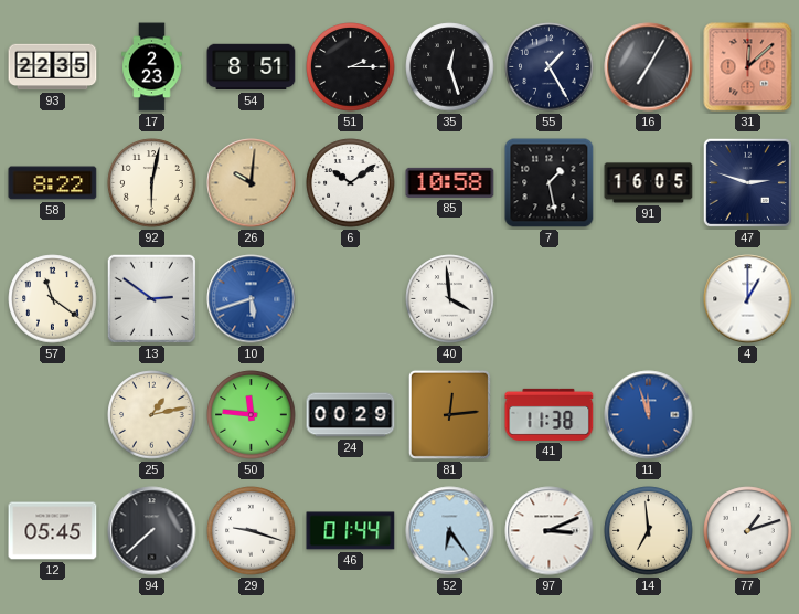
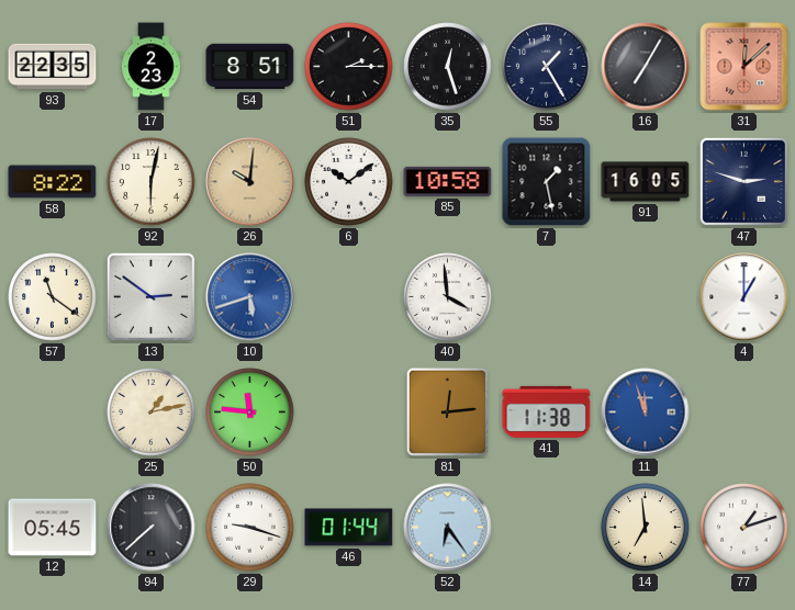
24: 00:29 -> none
97: 3:11 -> none
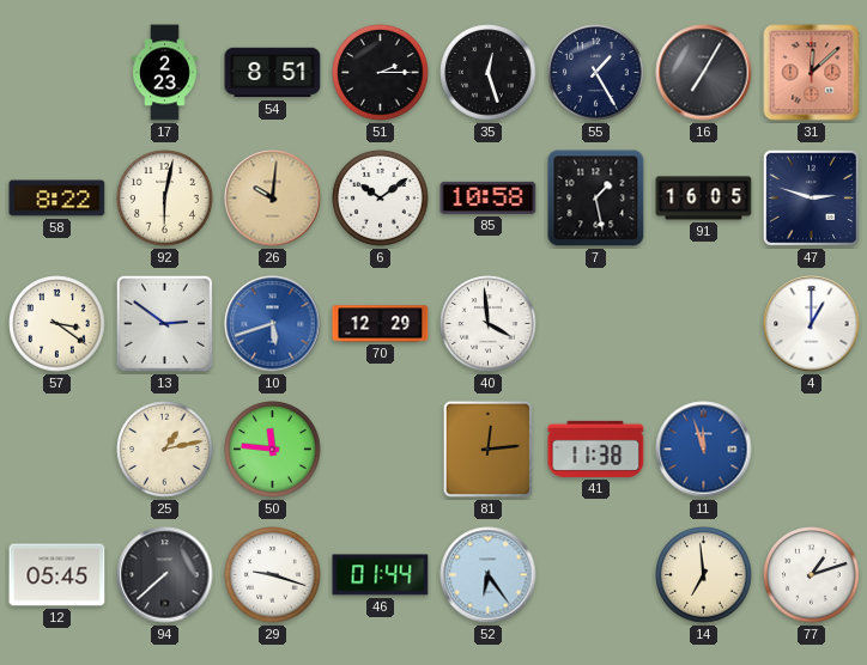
93: 22:35 -> none
57: 11:21 -> 3:21
70: none -> 12:29
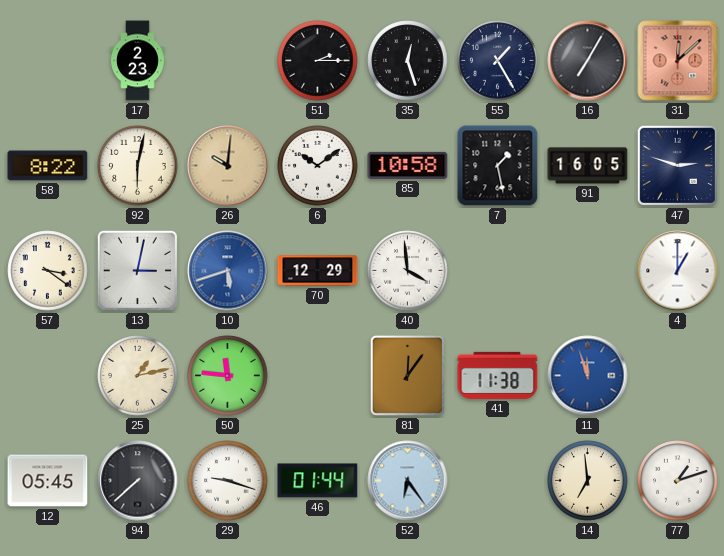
54: 8:51 -> none
13: 2:51 -> 3:02
81: 12:14 -> 12:06
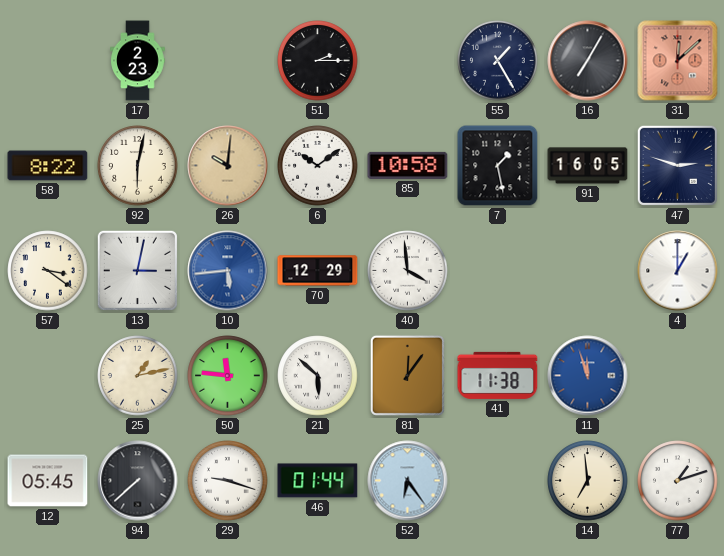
35: 12:27 -> none
10: 5:42 -> 5:44
21: none -> 5:52
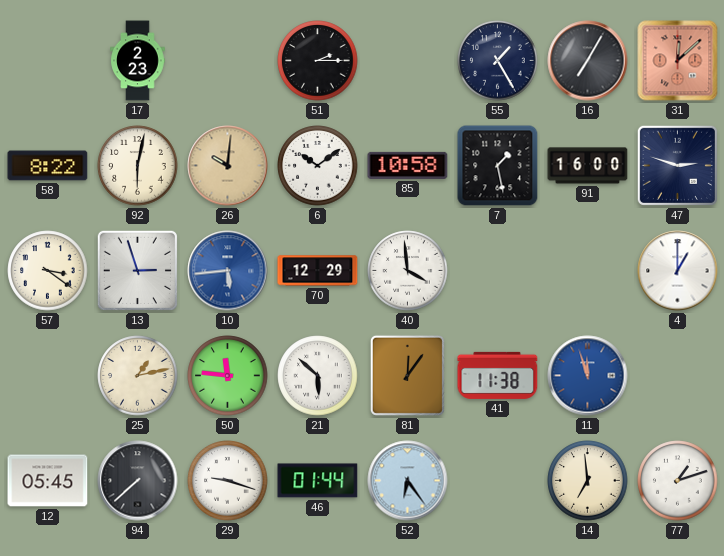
91: 16:05 -> 16:00
13: 3:02 -> 2:57
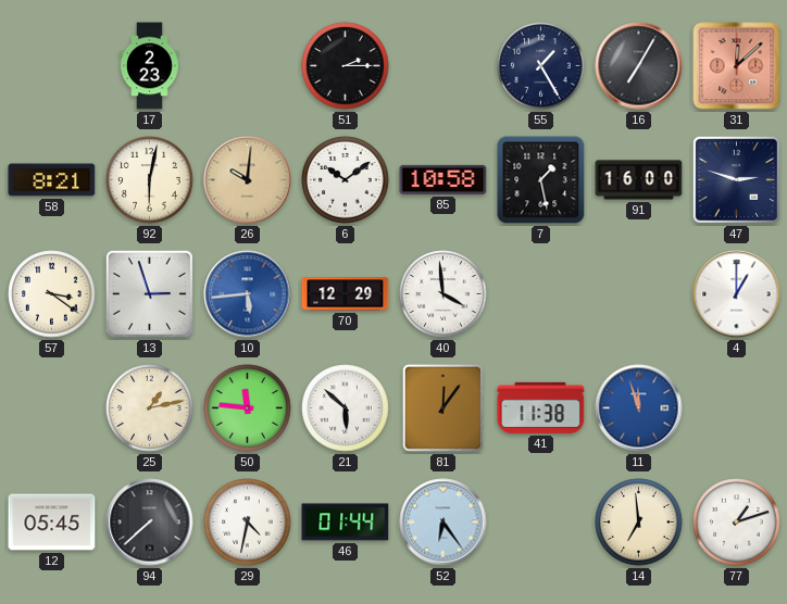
58: 8:22 -> 8:21
29: 9:18 -> 4:32
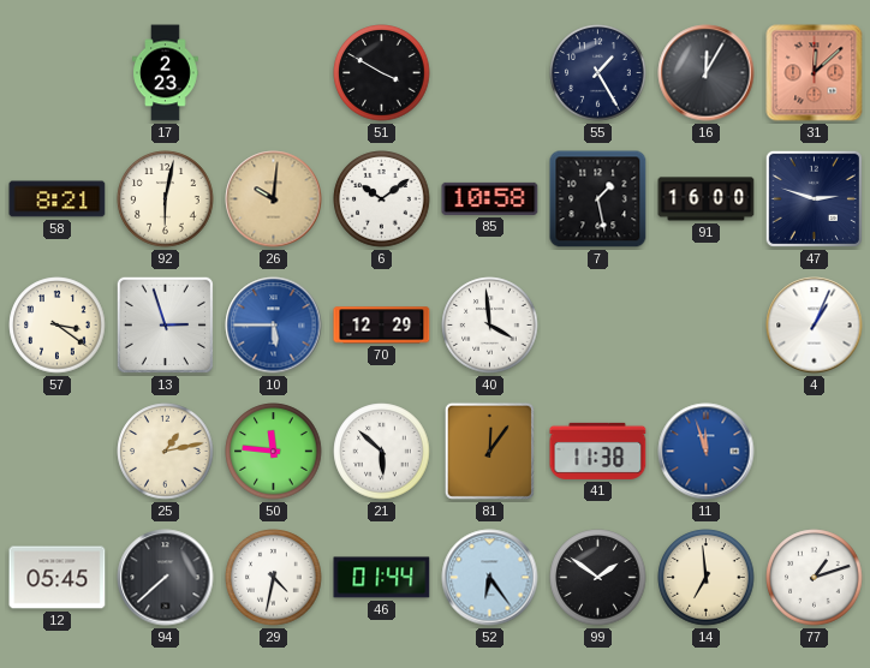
51: 2:15 -> 3:50
16: 7:05 -> 12:05
10: 5:44 -> 5:45
4: 1:00 -> 1:04
99: none -> 1:51
